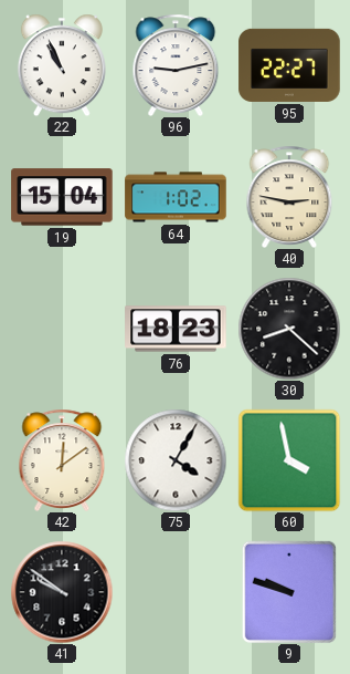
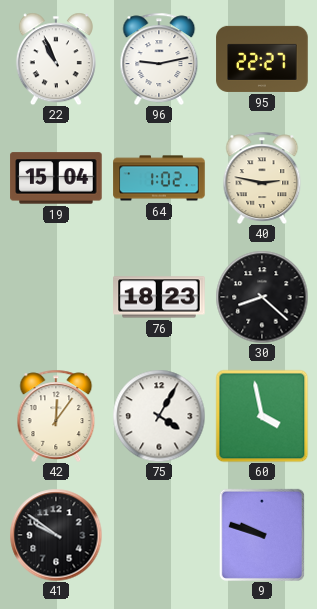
42: 12:09 -> 12:06
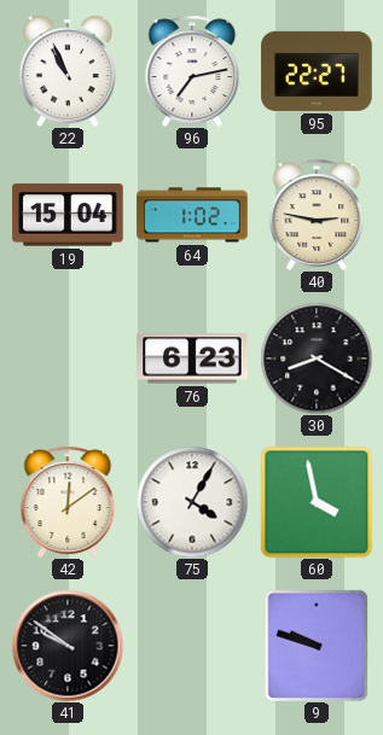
96: 9:13 -> 7:13
76: 18:23 -> 6:23
30: 8:22 -> 8:20
42: 12:06 -> 12:09
